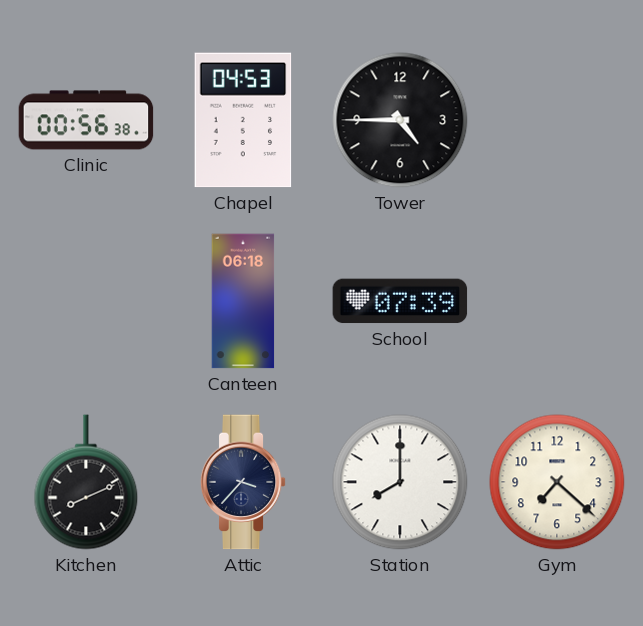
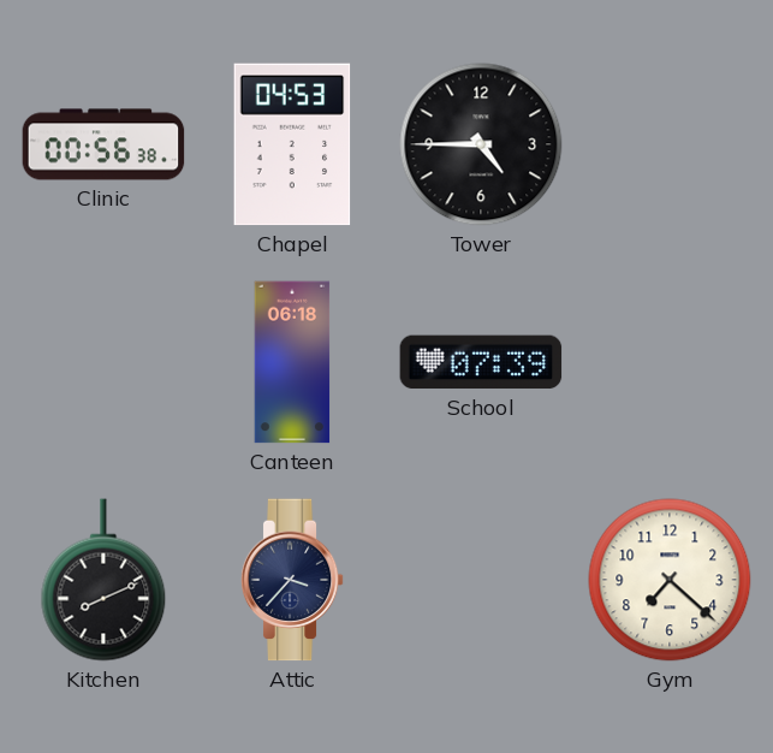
Station: 8:00 -> none
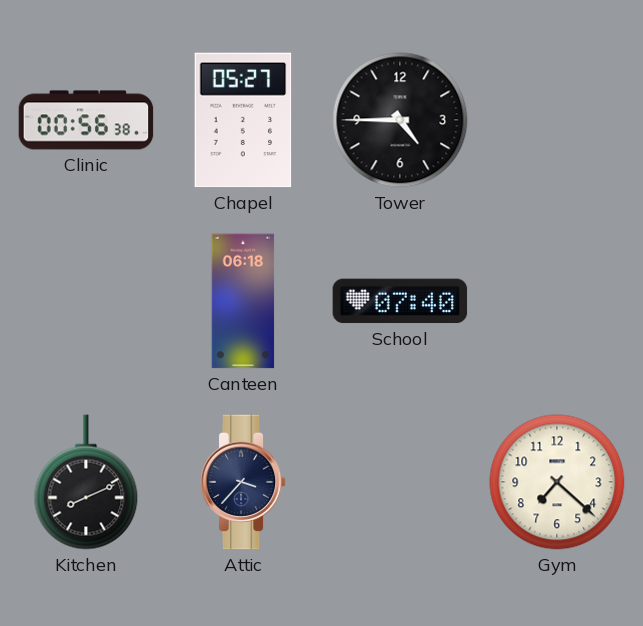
Chapel: 04:53 -> 05:27
School: 07:39 -> 07:40
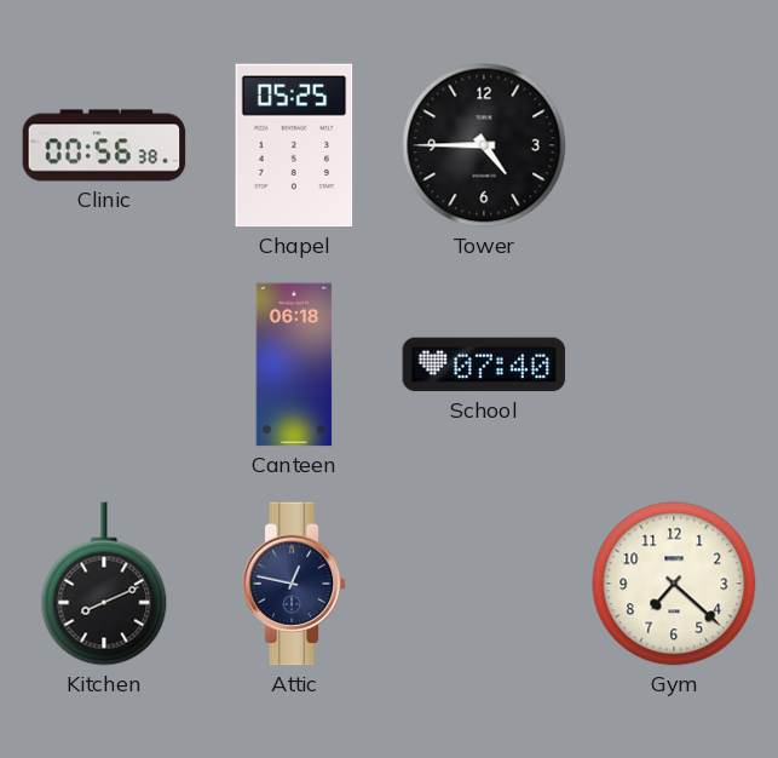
Chapel: 05:27 -> 05:25
Attic: 3:37 -> 12:47
